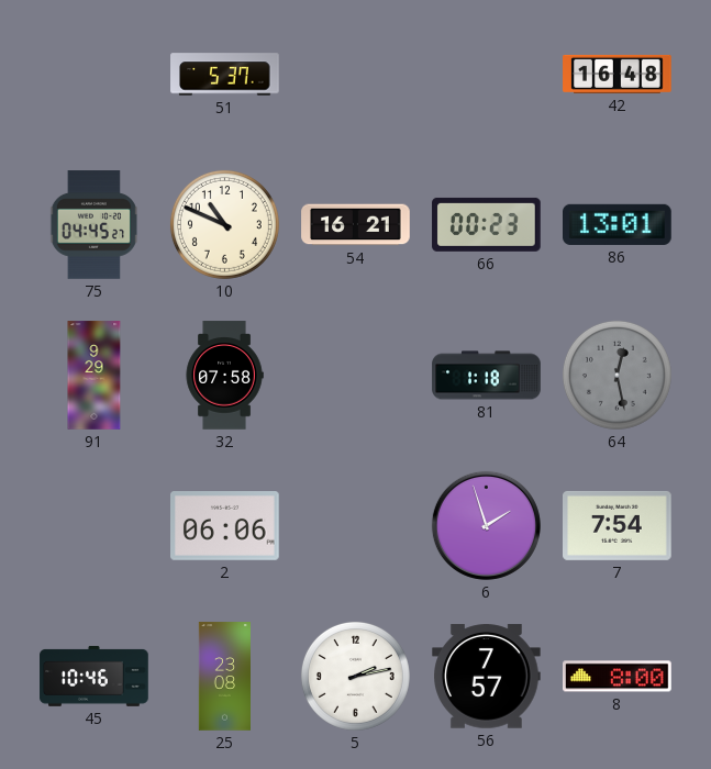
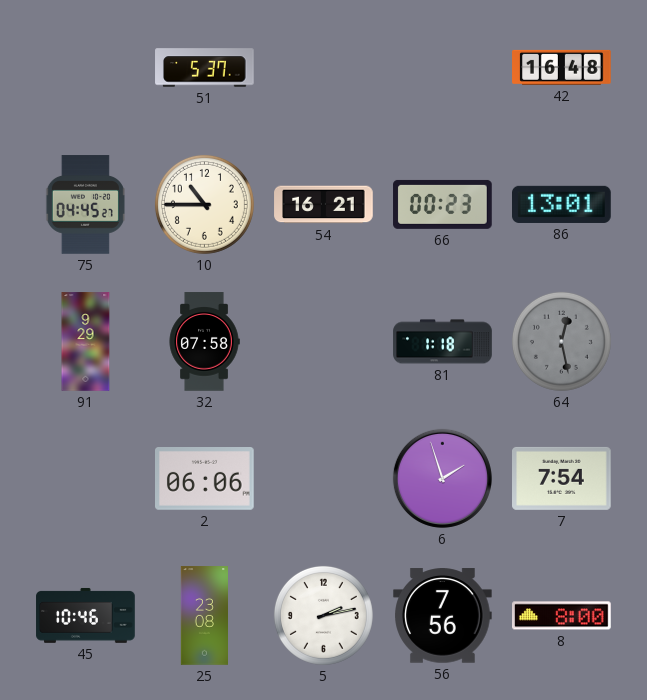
10: 10:49 -> 10:45
56: 7:57 -> 7:56
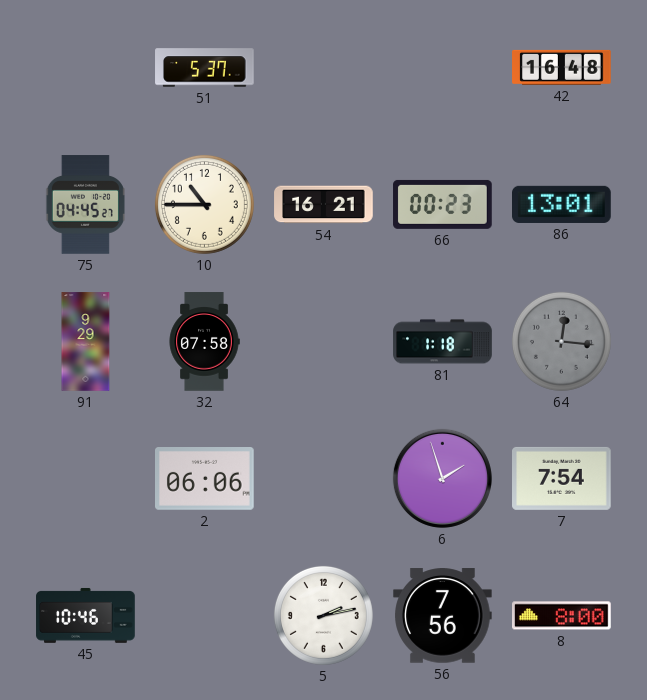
64: 12:28 -> 12:16
25: 23:08 -> none
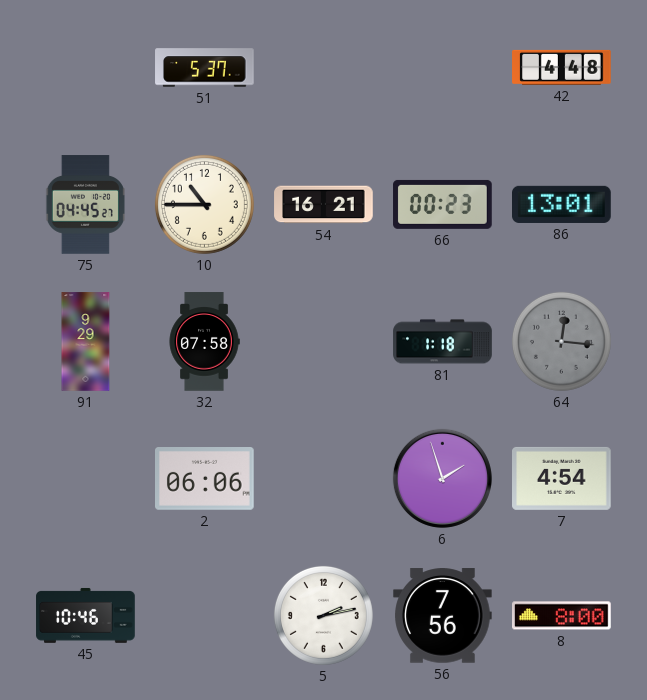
42: 16:48 -> 4:48
7: 7:54 -> 4:54
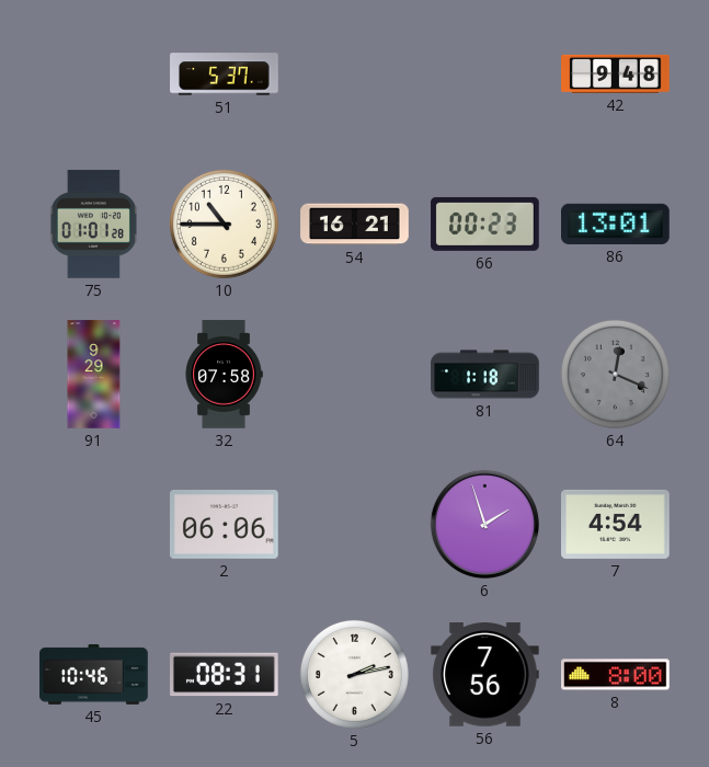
42: 4:48 -> 9:48
75: 04:45 -> 01:01
64: 12:16 -> 12:19
22: none -> 08:31
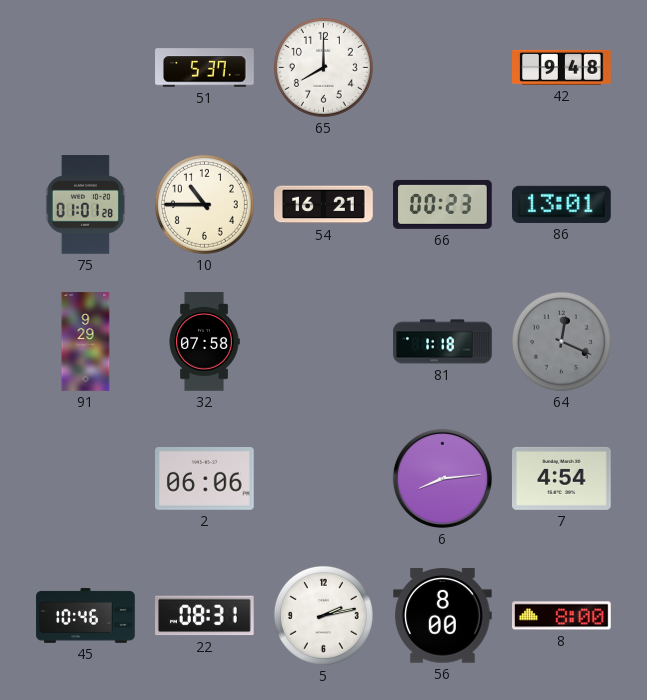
65: none -> 8:00
6: 1:57 -> 8:14
56: 7:56 -> 8:00
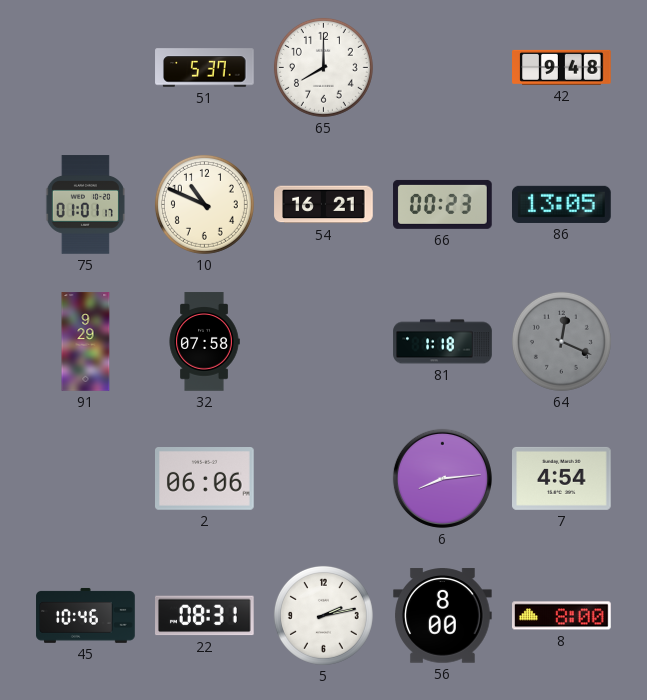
75: 01:01:28 -> 01:01:17
10: 10:45 -> 10:49
86: 13:01 -> 13:05
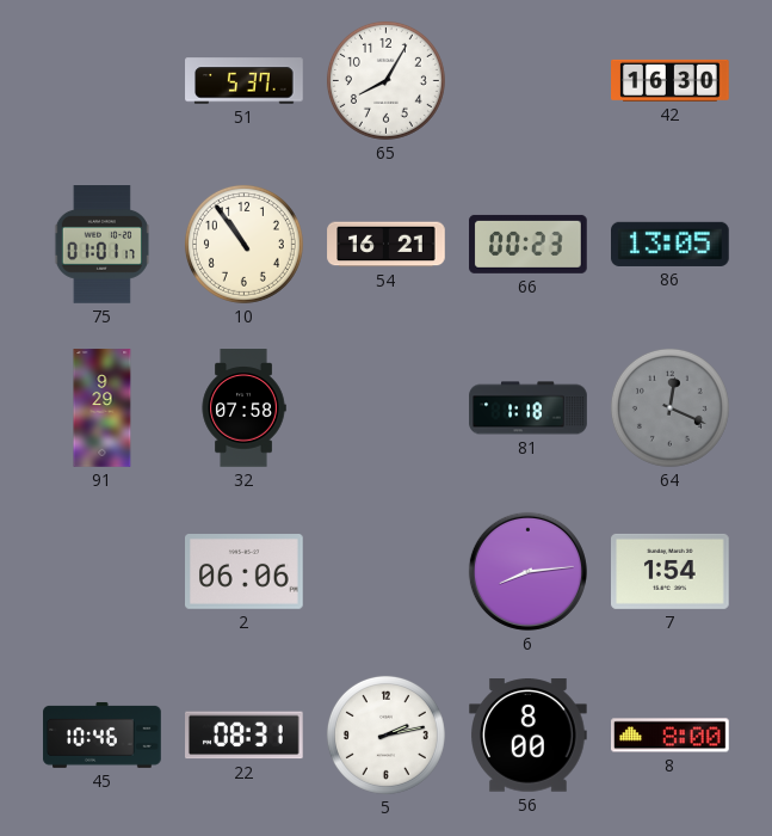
65: 8:00 -> 8:05
42: 9:48 -> 16:30
10: 10:49 -> 10:54
7: 4:54 -> 1:54
